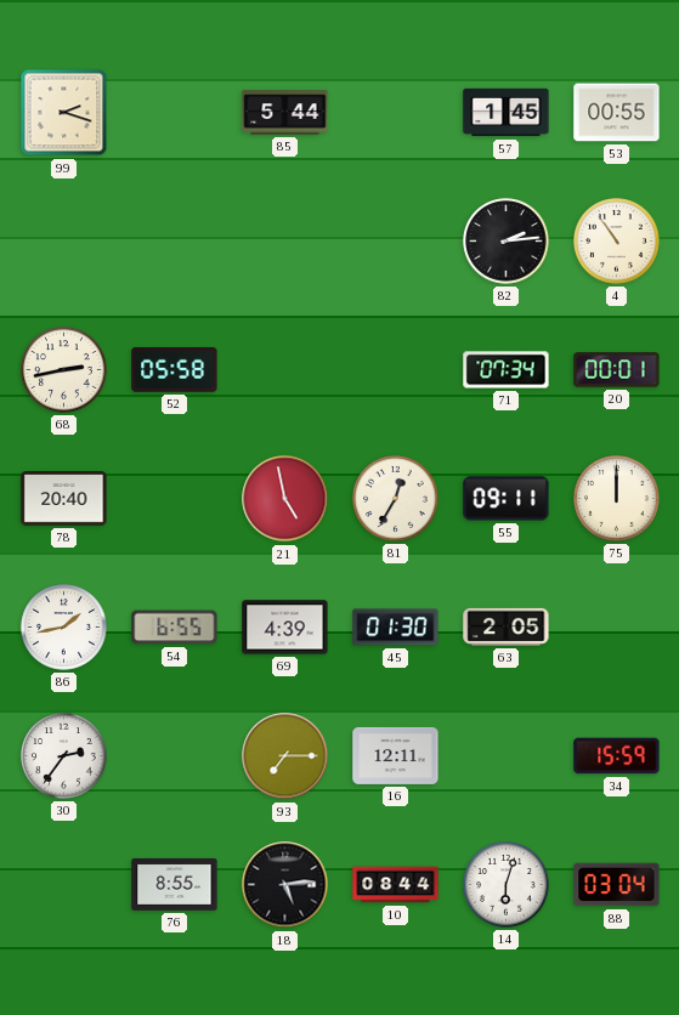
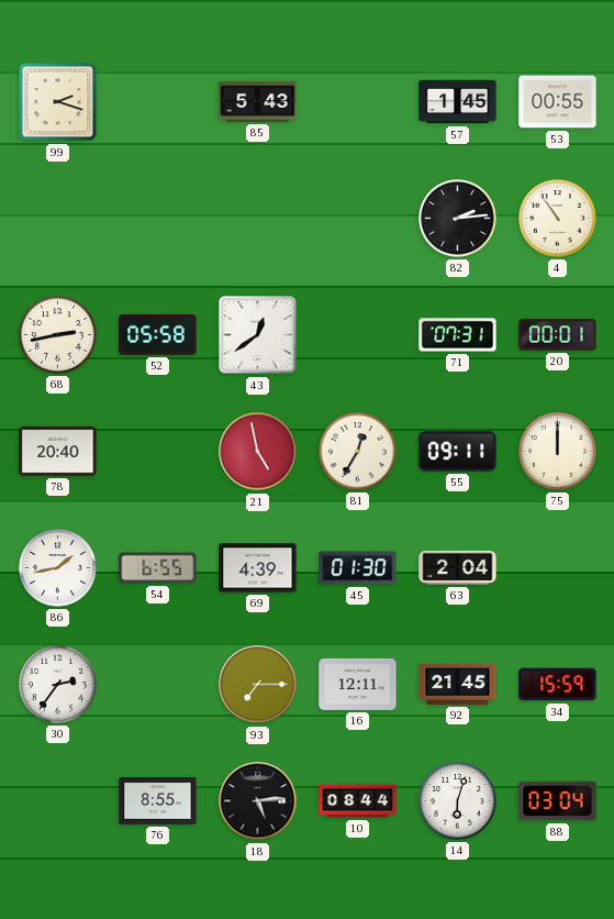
85: 5:44 -> 5:43
43: none -> 12:39
71: 07:34 -> 07:31
63: 2:05 -> 2:04
92: none -> 21:45
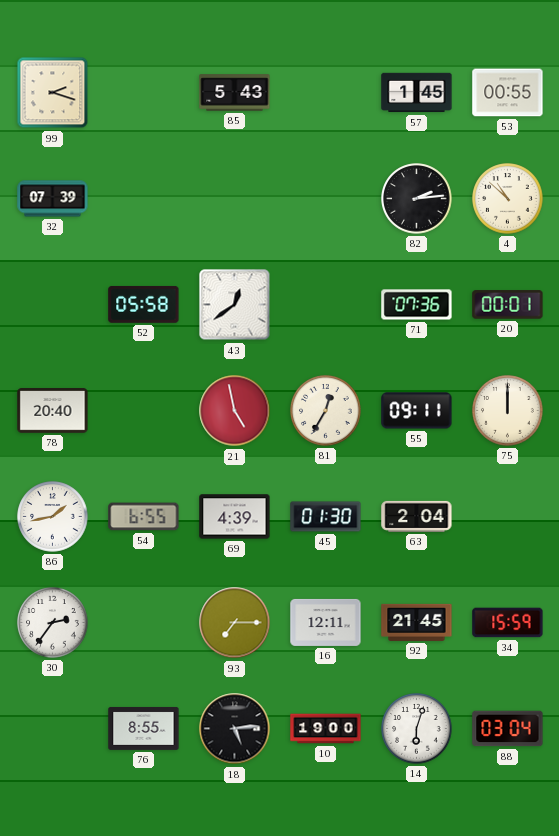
32: none -> 07:39
4: 10:54 -> 10:52
68: 2:43 -> none
71: 07:31 -> 07:36
10: 08:44 -> 19:00
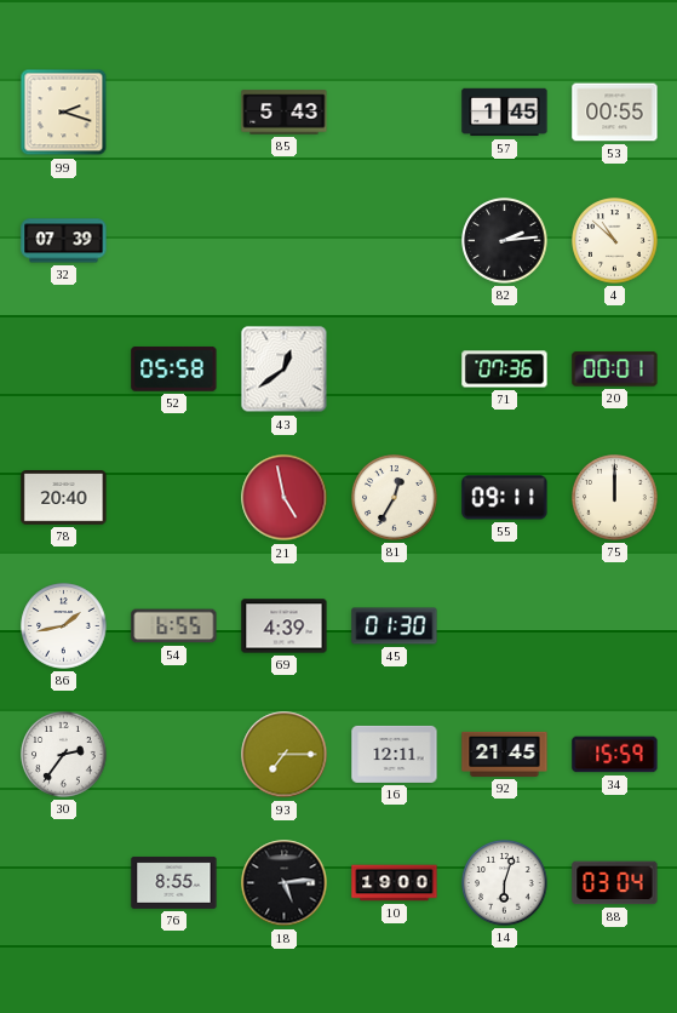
63: 2:04 -> none
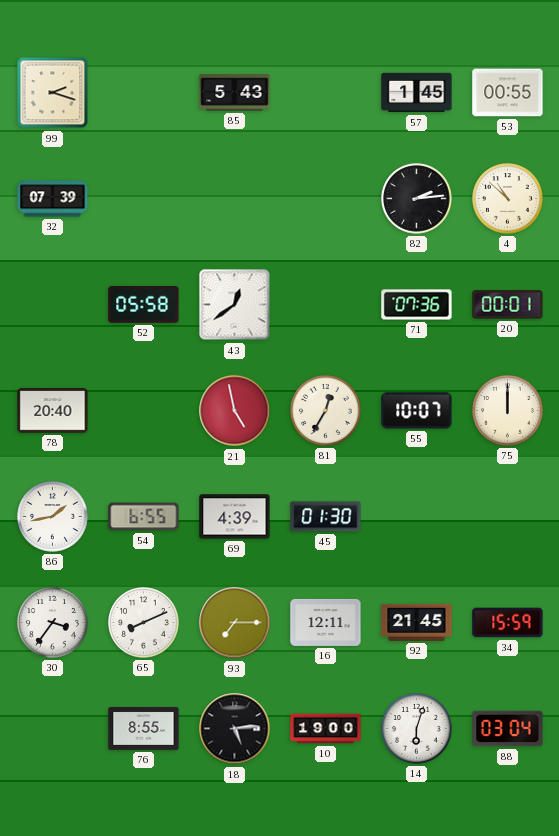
55: 09:11 -> 10:07
30: 2:36 -> 3:36
65: none -> 8:11
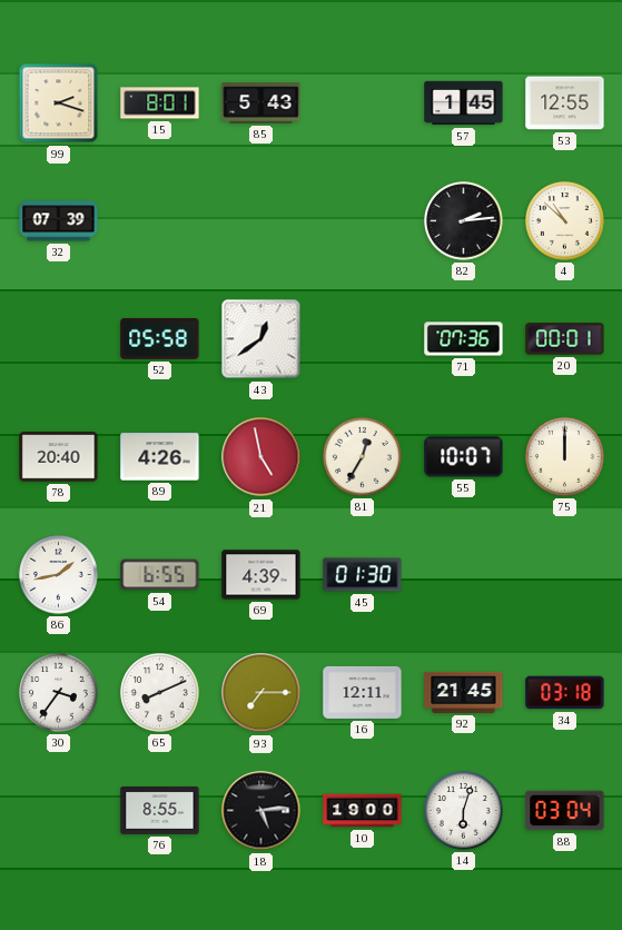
15: none -> 8:01
53: 00:55 -> 12:55
89: none -> 4:26
34: 15:59 -> 03:18
